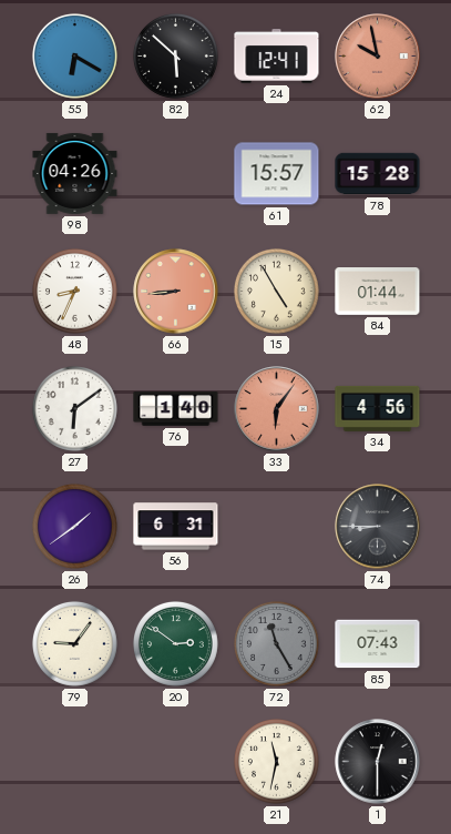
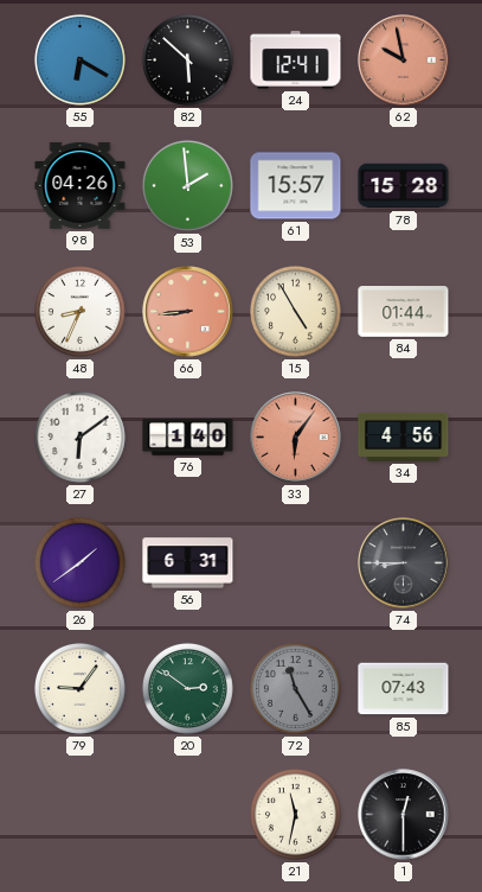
53: none -> 1:59
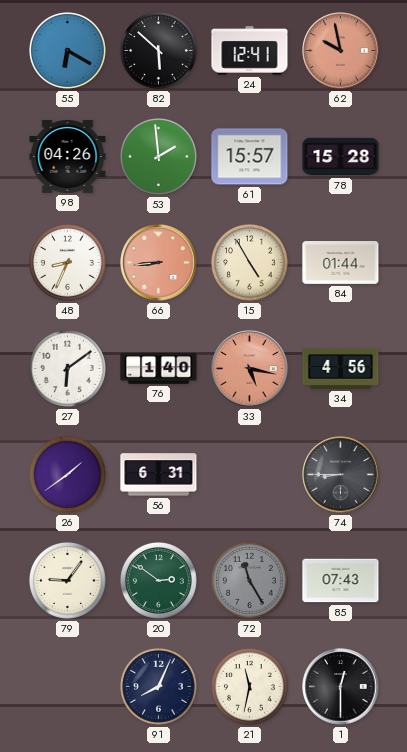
33: 6:06 -> 5:17
91: none -> 8:04
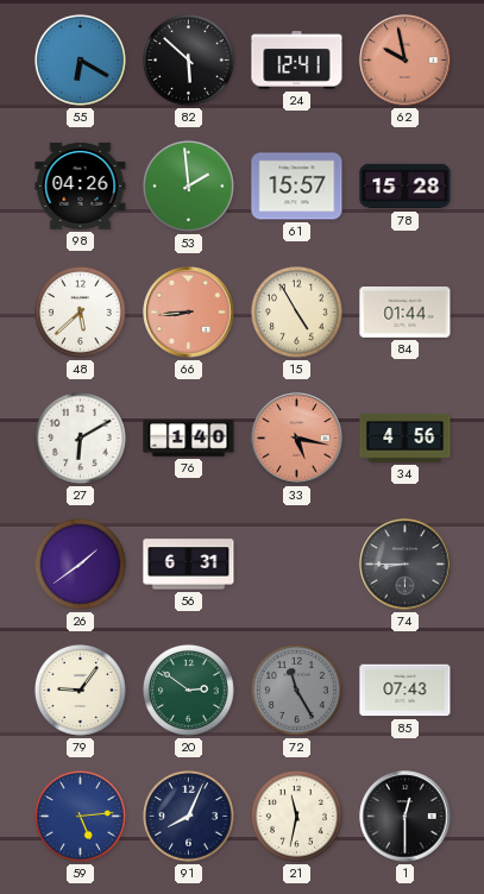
48: 8:34 -> 5:38
27: 6:09 -> 6:10
59: none -> 5:14
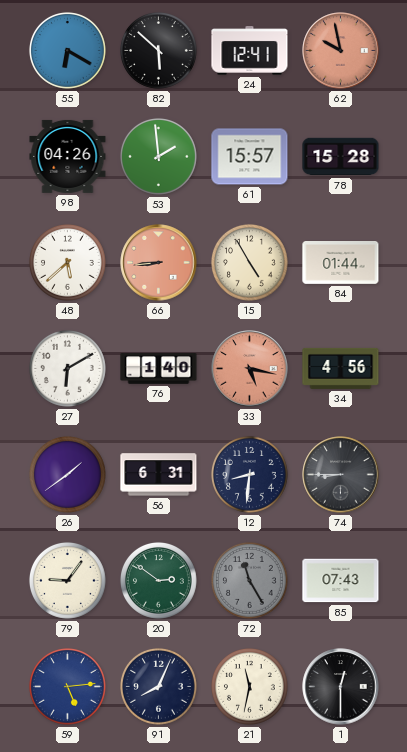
12: none -> 8:31
